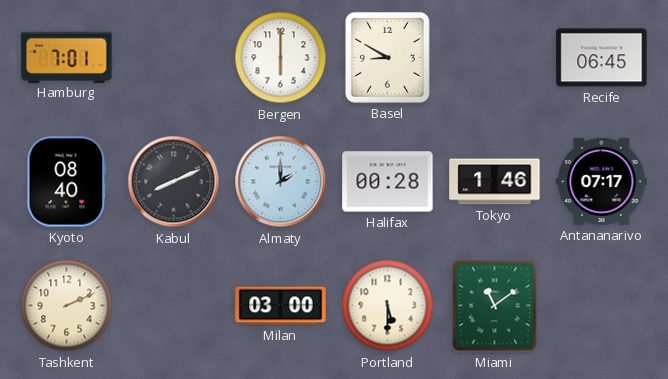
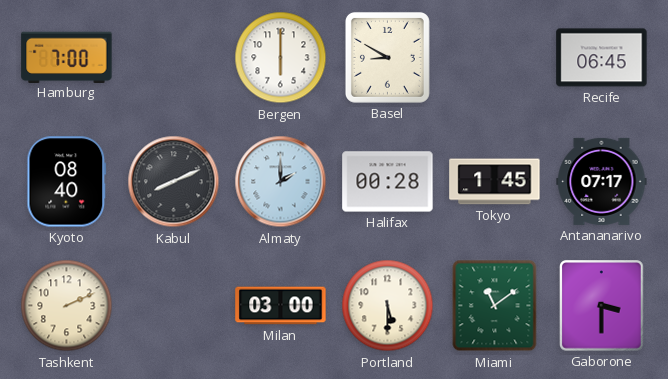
Hamburg: 7:01 -> 7:00
Tokyo: 1:46 -> 1:45
Gaborone: none -> 3:30
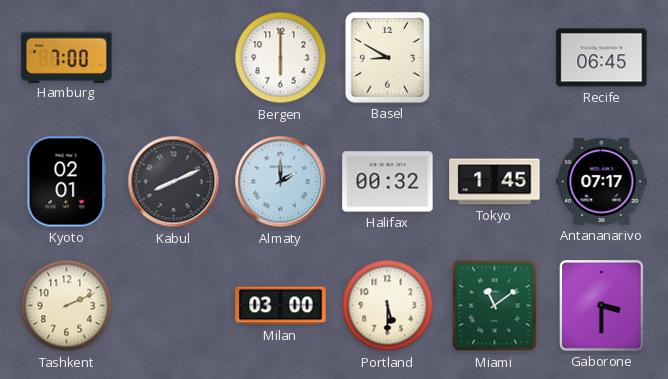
Kyoto: 08:40 -> 02:01
Halifax: 00:28 -> 00:32
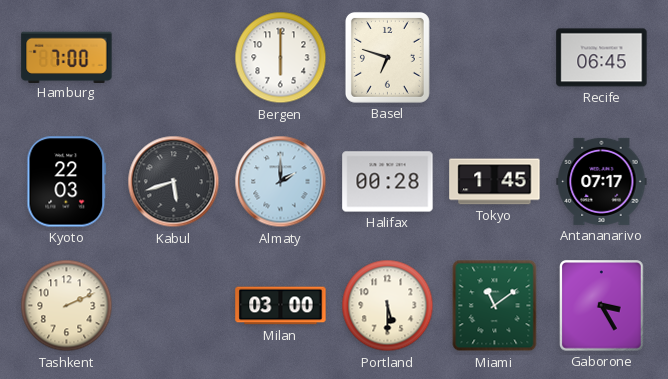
Basel: 8:50 -> 6:48
Kyoto: 02:01 -> 22:03
Kabul: 8:11 -> 5:42
Halifax: 00:32 -> 00:28
Gaborone: 3:30 -> 3:25
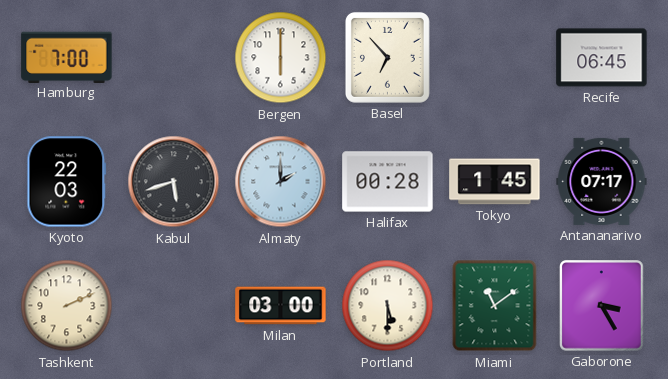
Basel: 6:48 -> 6:53
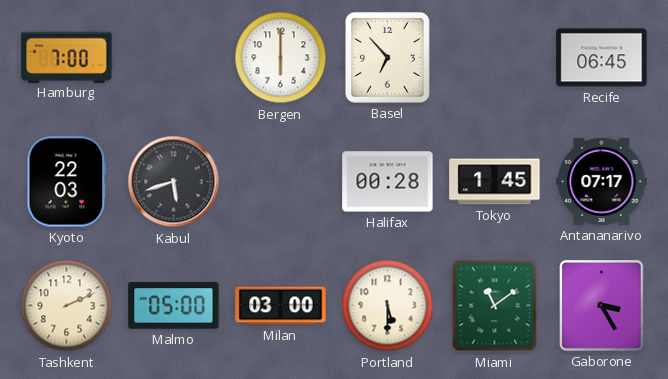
Almaty: 2:00 -> none
Malmo: none -> 05:00
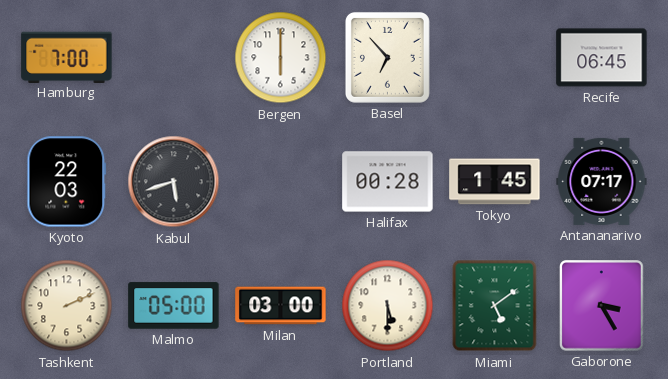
Miami: 11:09 -> 5:09
